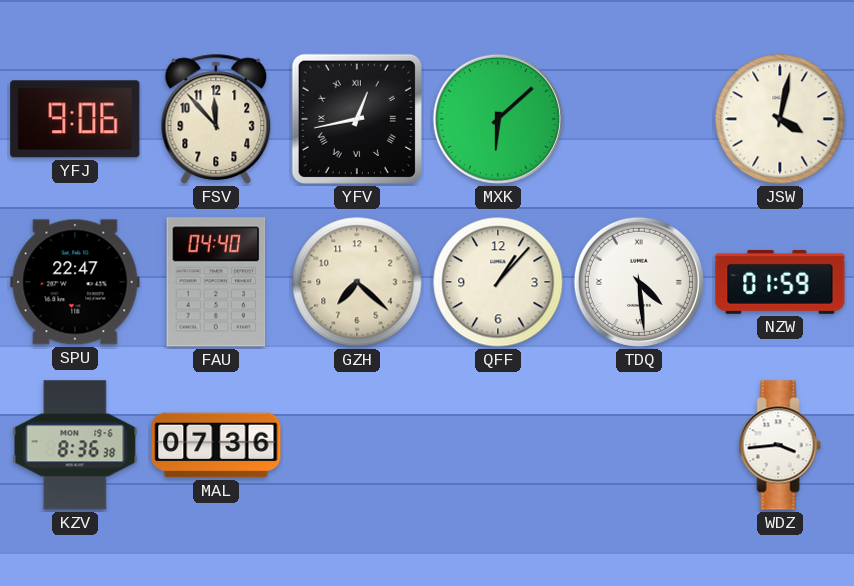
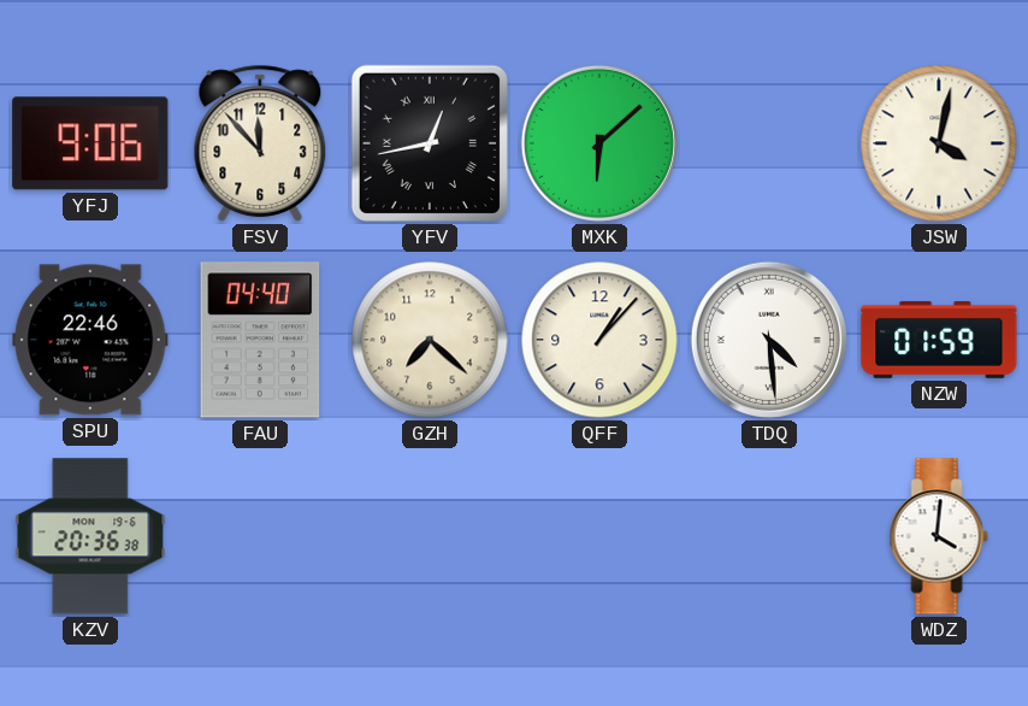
SPU: 22:47 -> 22:46
KZV: 8:36 -> 20:36
MAL: 07:36 -> none
WDZ: 3:44 -> 4:01
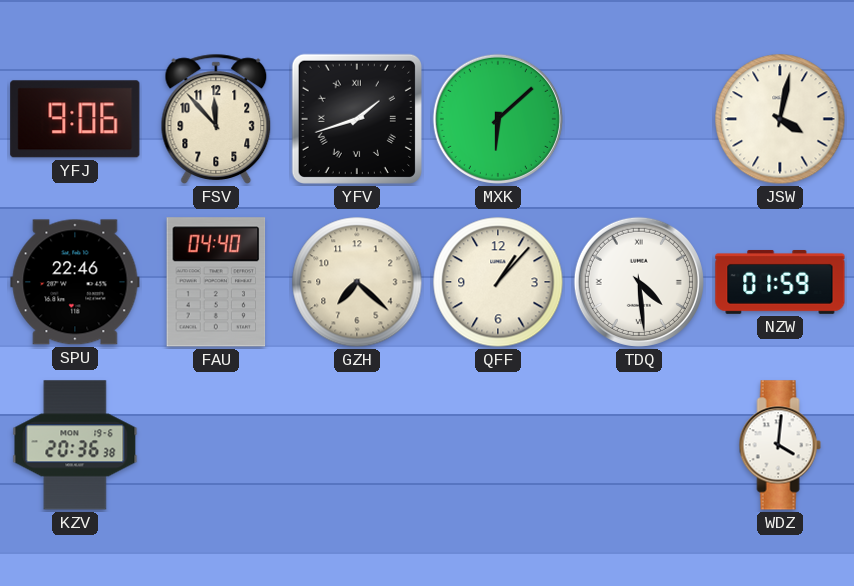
YFV: 12:43 -> 1:42
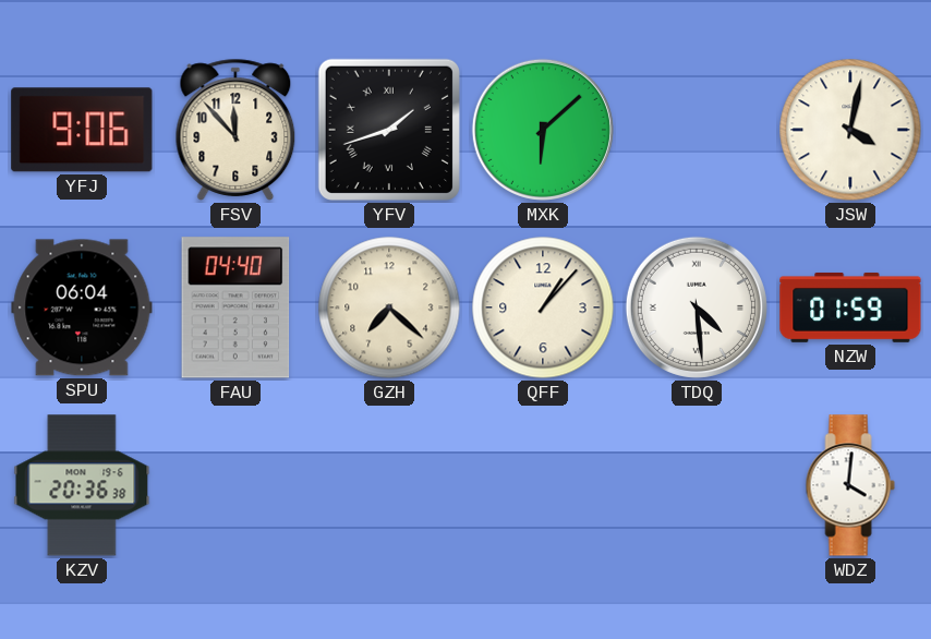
SPU: 22:46 -> 06:04
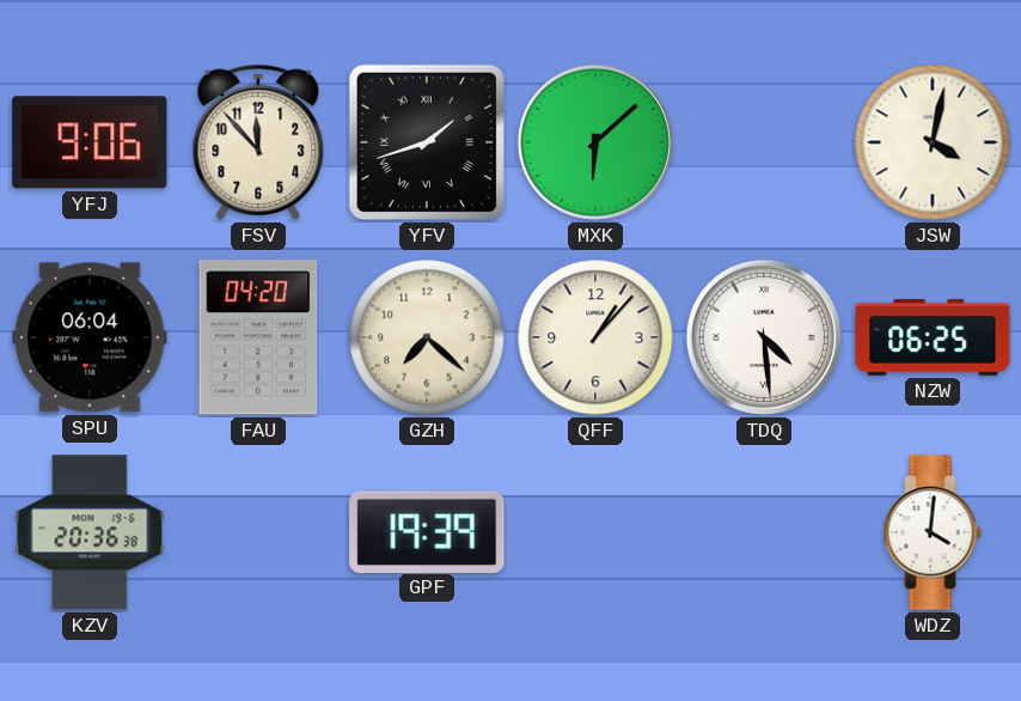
FAU: 04:40 -> 04:20
NZW: 01:59 -> 06:25
GPF: none -> 19:39
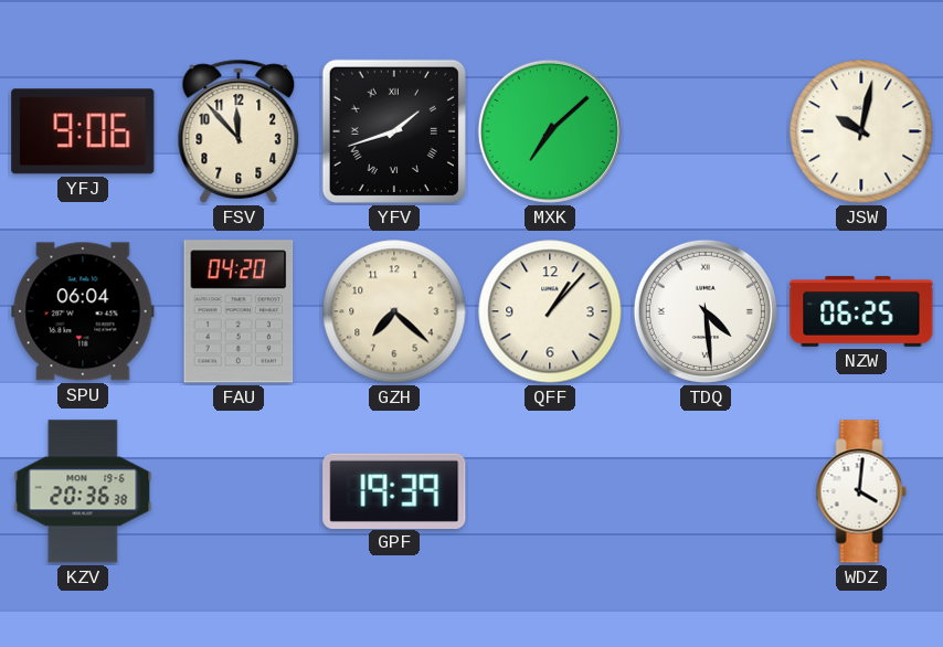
MXK: 6:08 -> 7:08
JSW: 4:02 -> 10:02
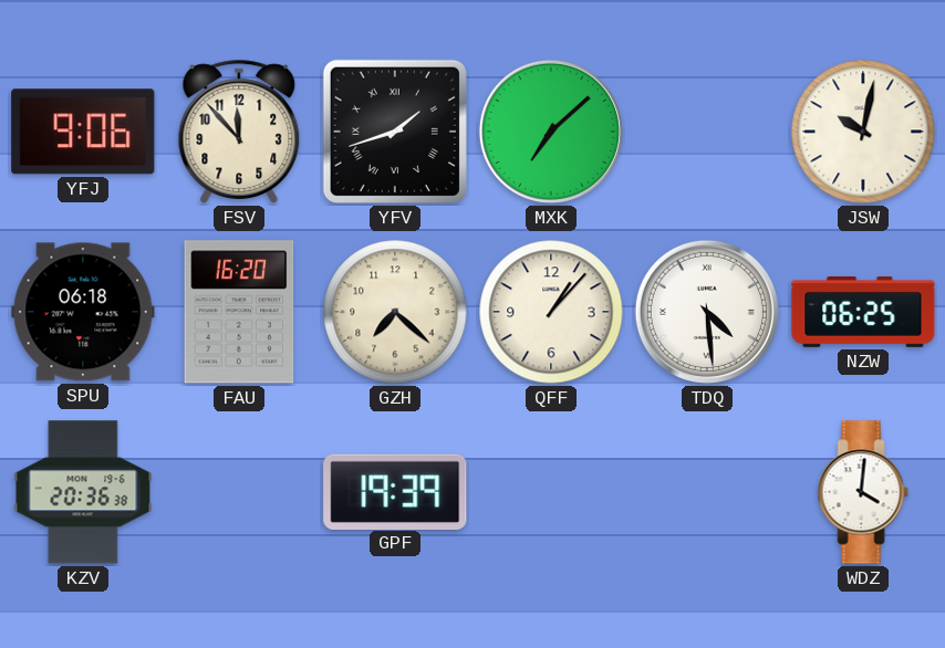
SPU: 06:04 -> 06:18
FAU: 04:20 -> 16:20
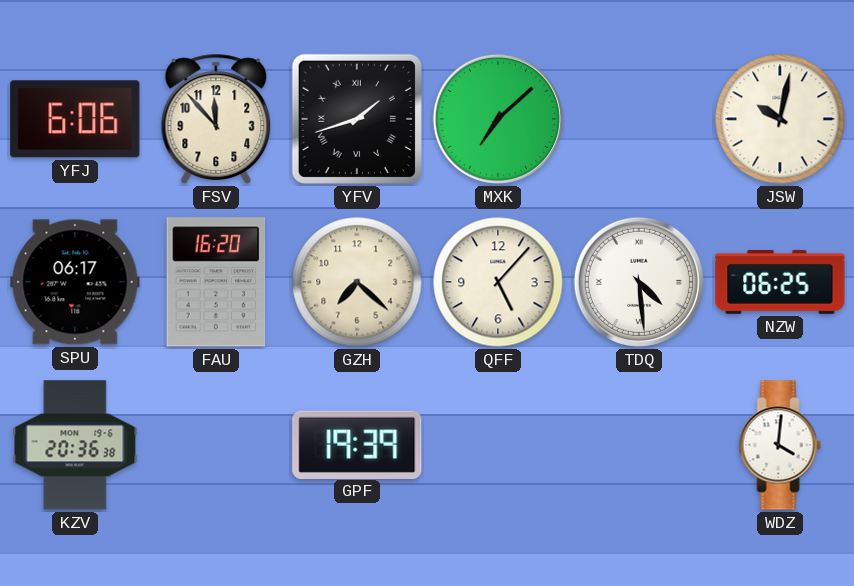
YFJ: 9:06 -> 6:06
SPU: 06:18 -> 06:17
QFF: 1:07 -> 5:07
